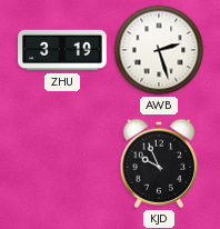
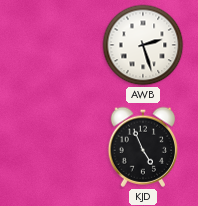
ZHU: 3:19 -> none
KJD: 9:56 -> 4:56
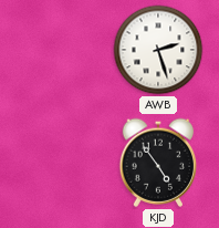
KJD: 4:56 -> 4:54
